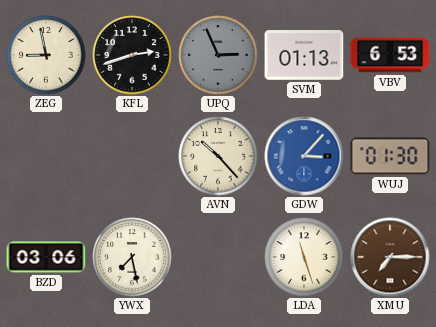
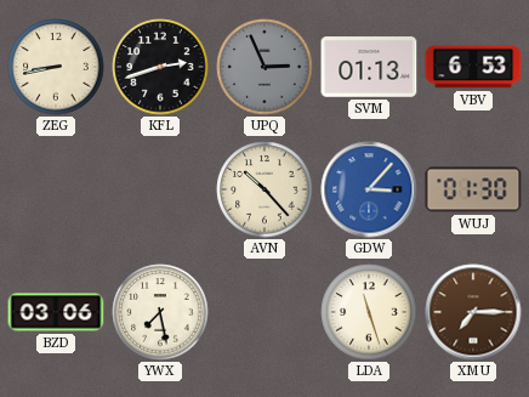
ZEG: 8:58 -> 8:43
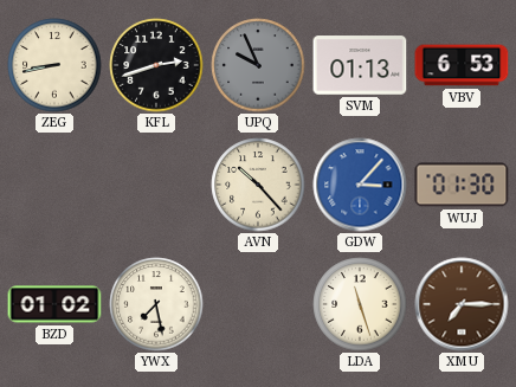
UPQ: 2:56 -> 9:56
BZD: 03:06 -> 01:02
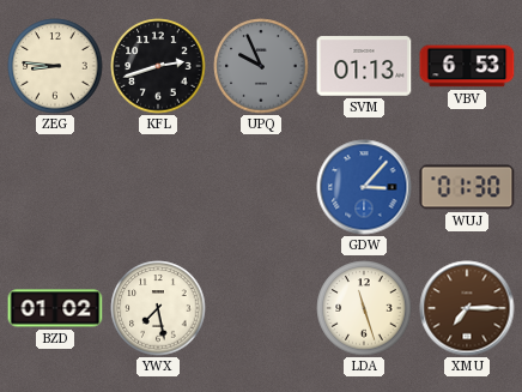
ZEG: 8:43 -> 8:46
AVN: 10:23 -> none
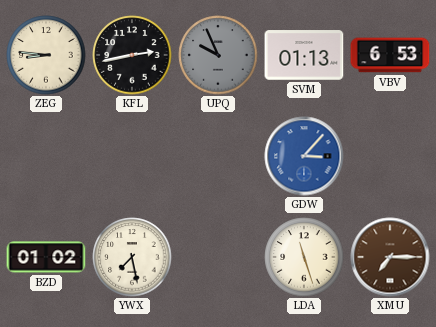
KFL: 2:42 -> 2:43
WUJ: 01:30 -> none
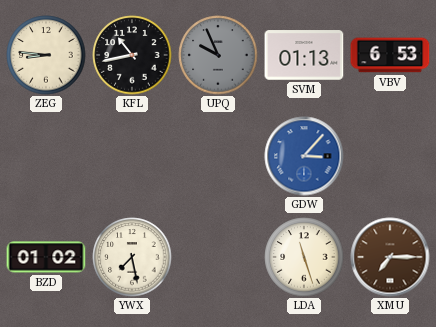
KFL: 2:43 -> 10:43
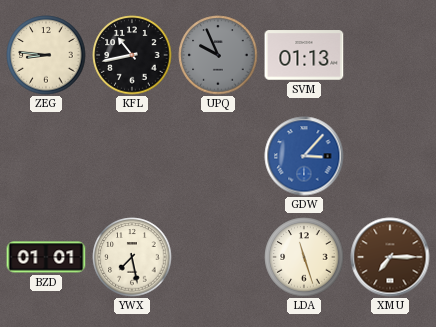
VBV: 6:53 -> none
BZD: 01:02 -> 01:01
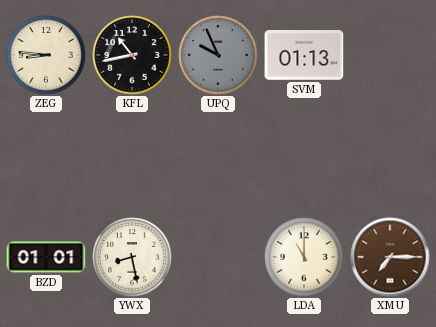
GDW: 3:07 -> none
YWX: 7:28 -> 8:28
LDA: 11:27 -> 11:00
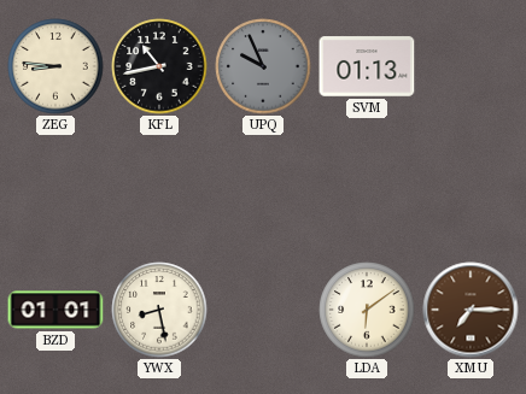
LDA: 11:00 -> 6:09
